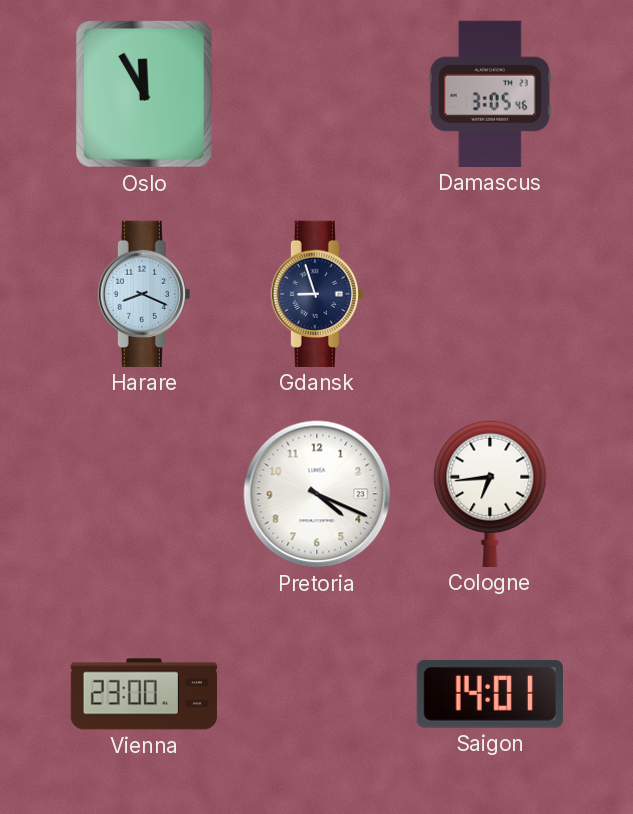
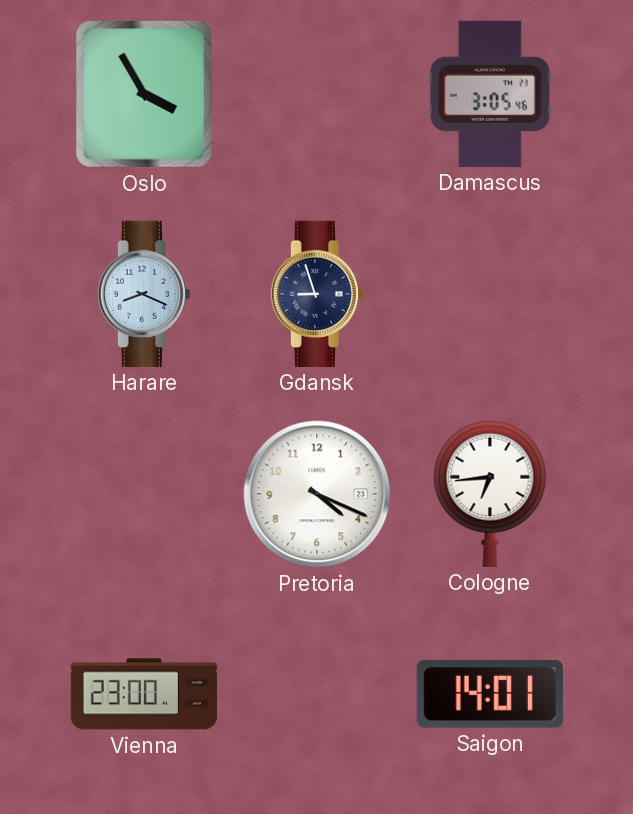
Oslo: 11:55 -> 3:55
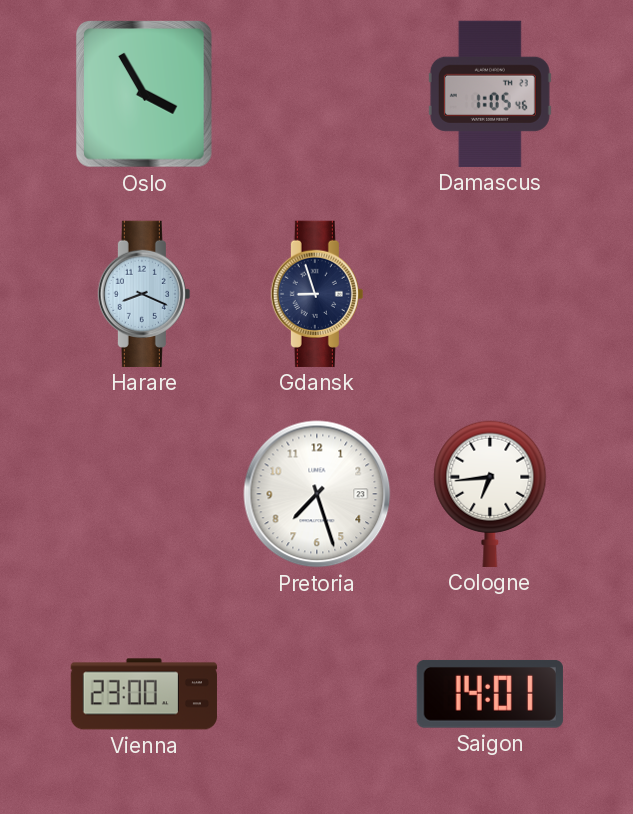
Damascus: 3:05 -> 1:05
Pretoria: 4:19 -> 7:27
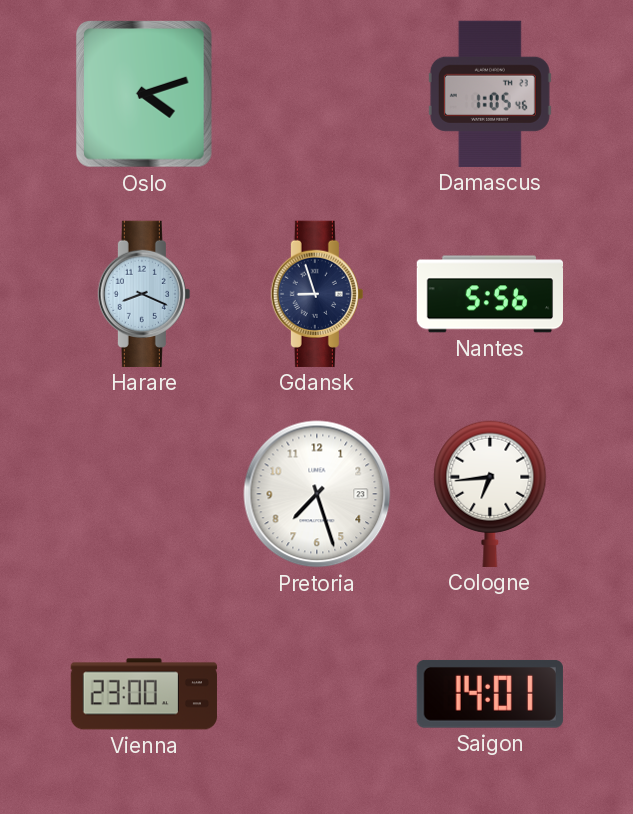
Oslo: 3:55 -> 4:12
Nantes: none -> 5:56
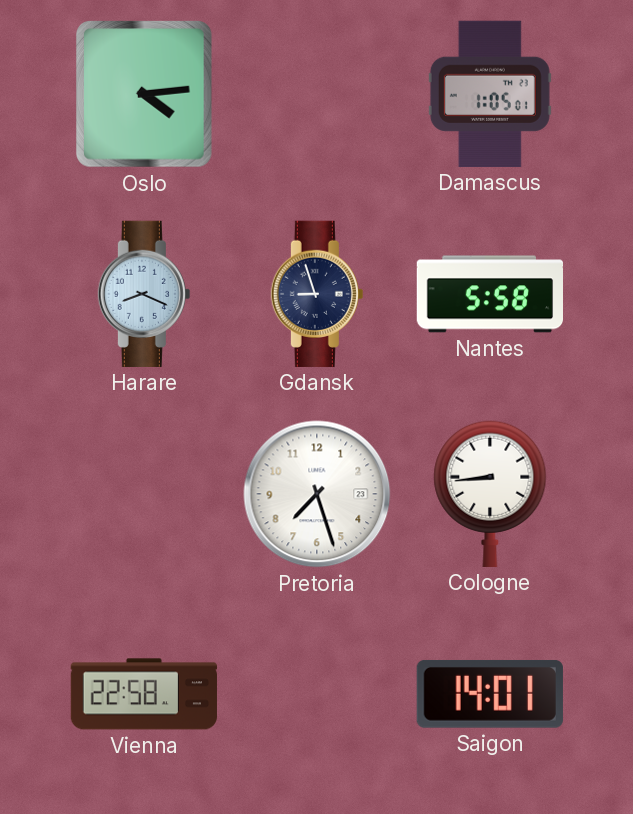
Oslo: 4:12 -> 4:14
Damascus: 1:05:46 -> 1:05:01
Nantes: 5:56 -> 5:58
Cologne: 6:44 -> 8:44
Vienna: 23:00 -> 22:58
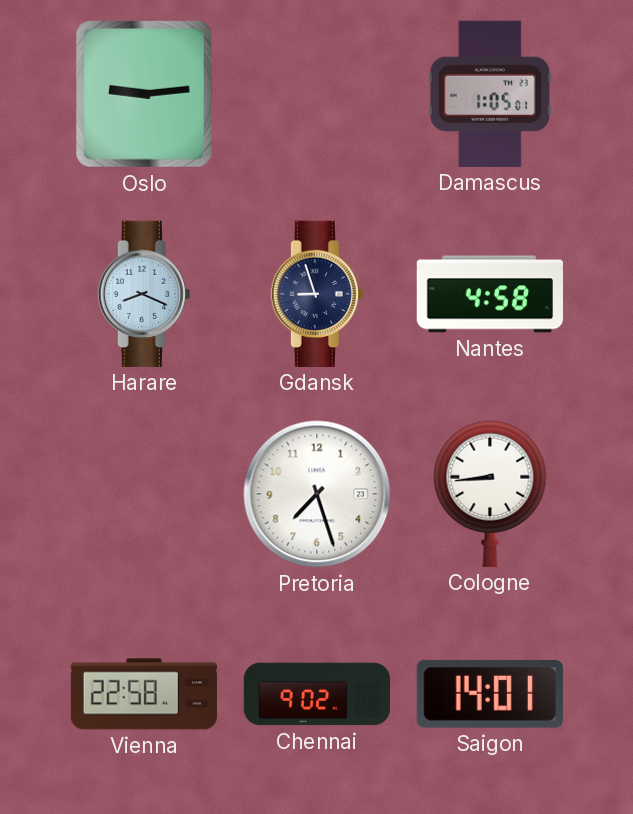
Oslo: 4:14 -> 9:14
Nantes: 5:58 -> 4:58
Chennai: none -> 9:02
